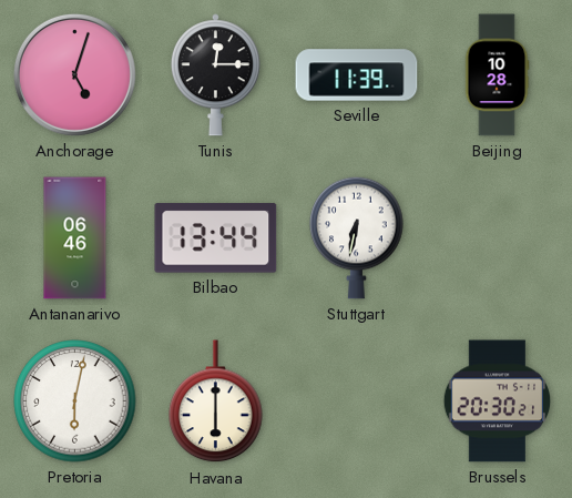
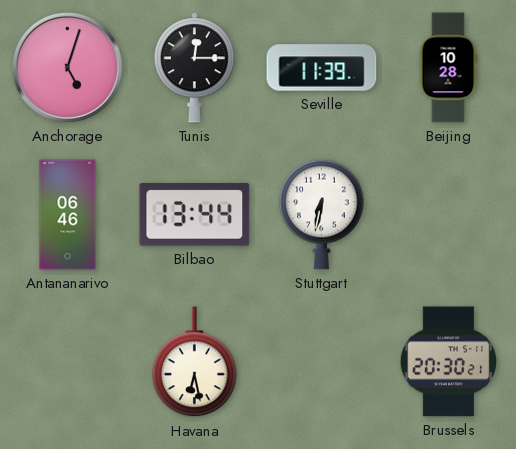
Pretoria: 6:02 -> none
Havana: 6:00 -> 6:28
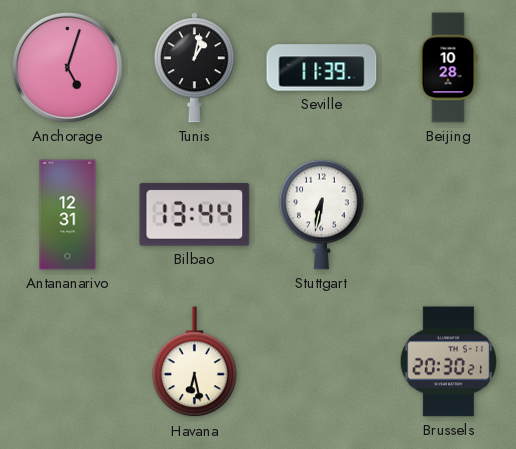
Tunis: 12:15 -> 1:02
Antananarivo: 06:46 -> 12:31
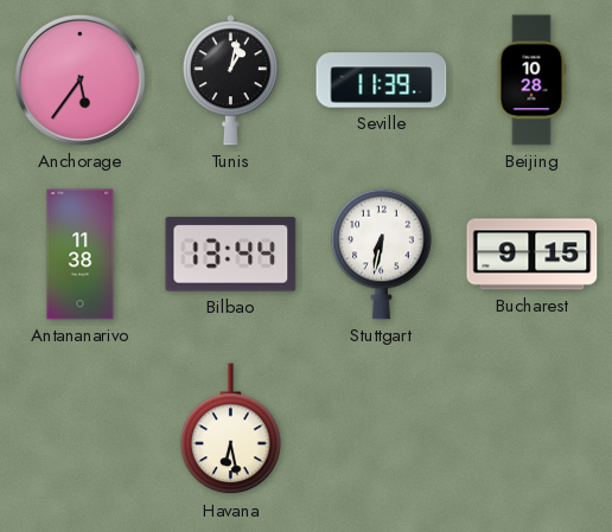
Anchorage: 5:03 -> 5:36
Antananarivo: 12:31 -> 11:38
Bucharest: none -> 9:15
Brussels: 20:30 -> none
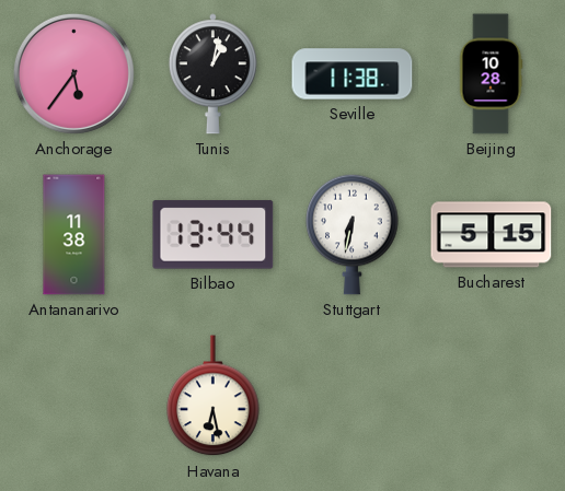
Seville: 11:39 -> 11:38
Bucharest: 9:15 -> 5:15
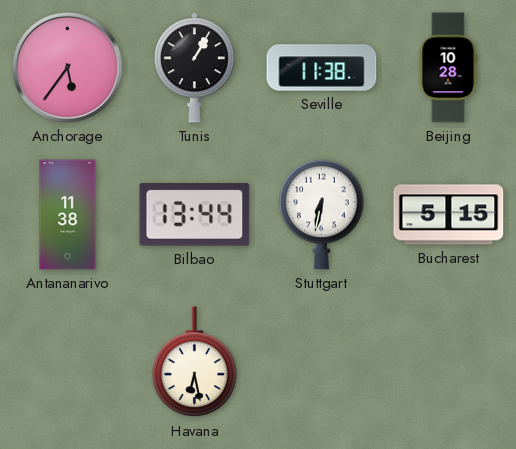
Tunis: 1:02 -> 1:05
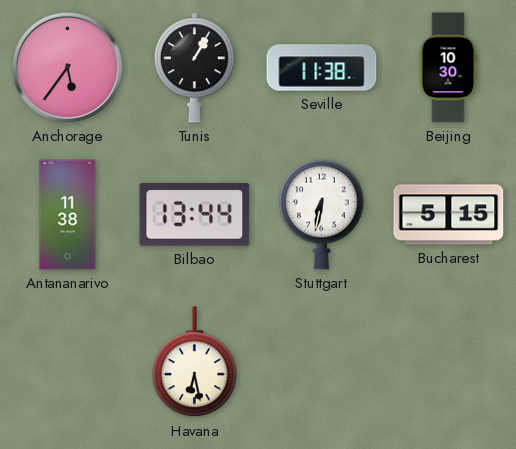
Beijing: 10:28 -> 10:30
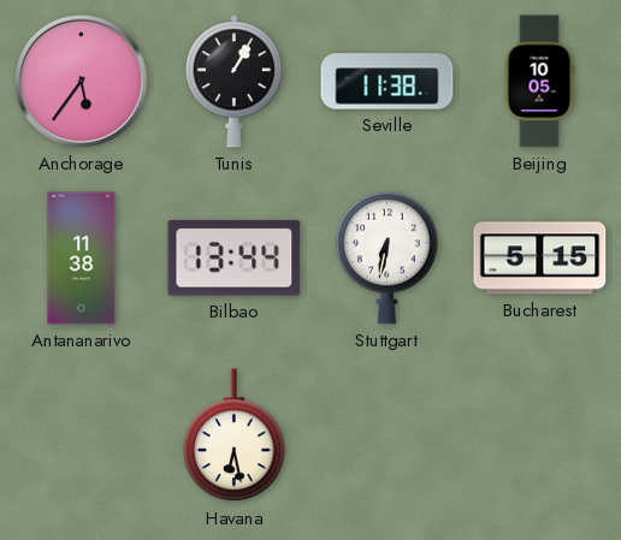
Beijing: 10:30 -> 10:05
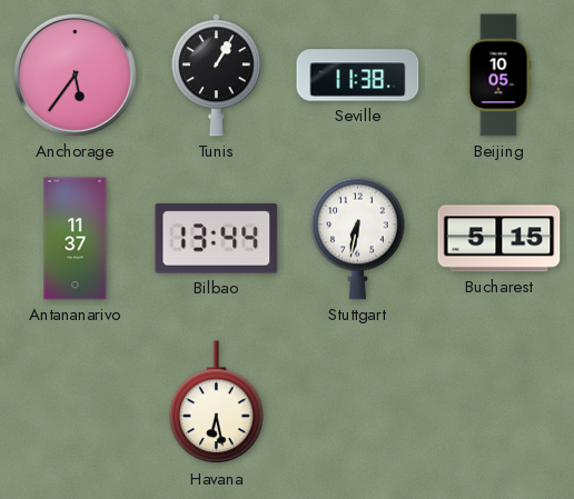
Antananarivo: 11:38 -> 11:37
